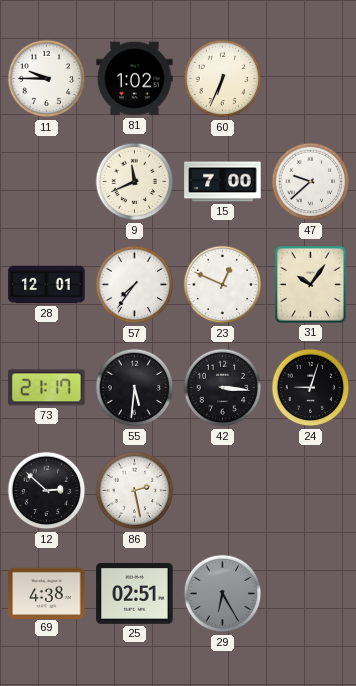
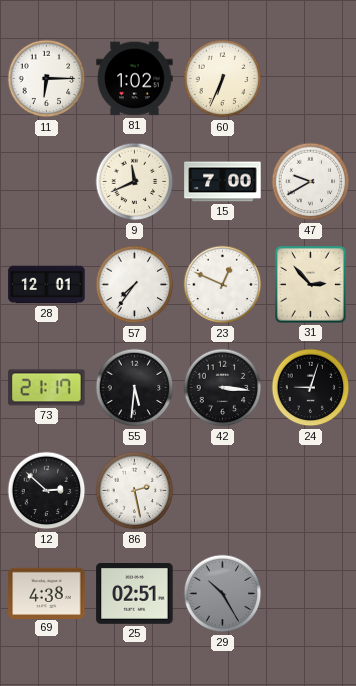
11: 9:45 -> 6:15
47: 9:38 -> 9:40
31: 10:06 -> 2:53
29: 6:25 -> 10:25
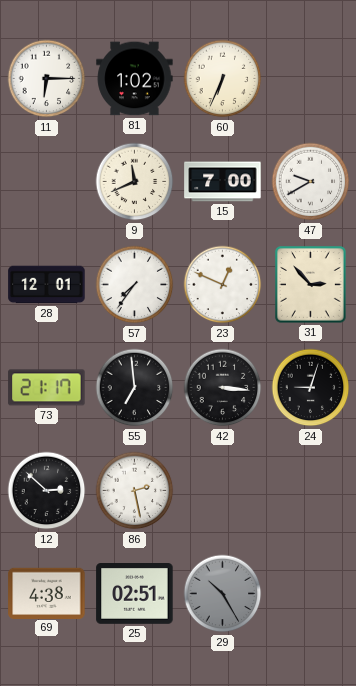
55: 5:31 -> 6:59
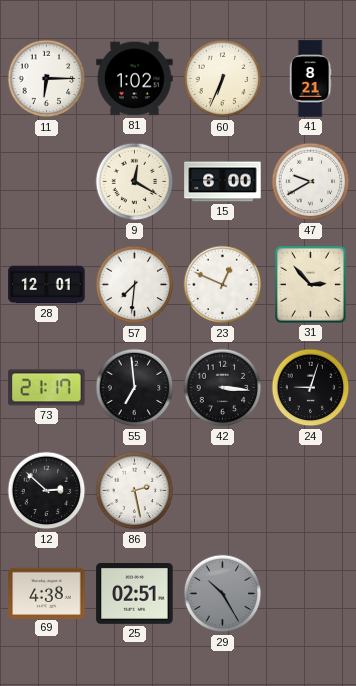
41: none -> 8:21
9: 11:41 -> 12:20
15: 7:00 -> 6:00
57: 7:36 -> 7:31
